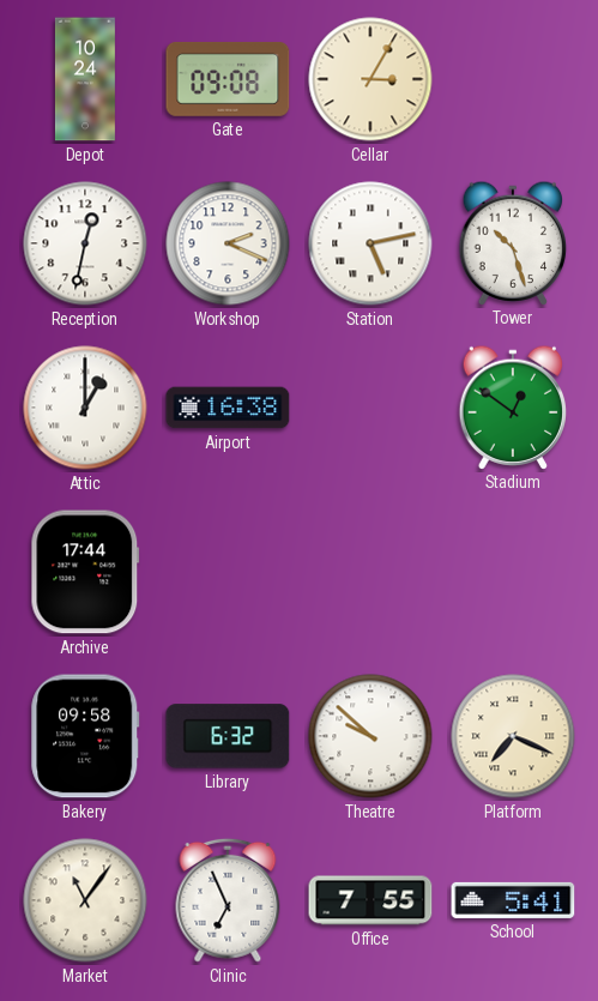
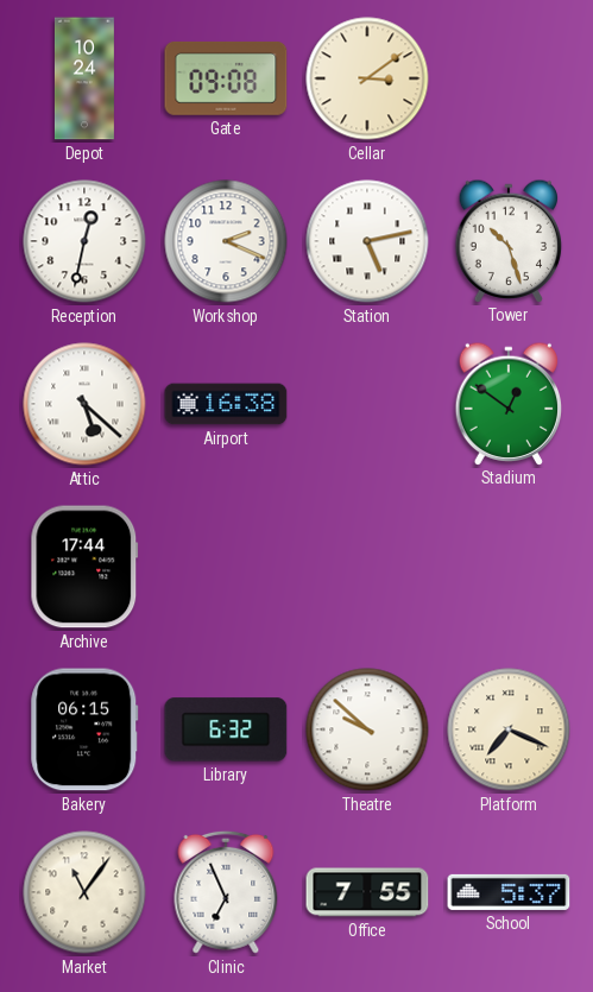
Cellar: 3:05 -> 3:09
Attic: 1:00 -> 5:22
Bakery: 09:58 -> 06:15
School: 5:41 -> 5:37
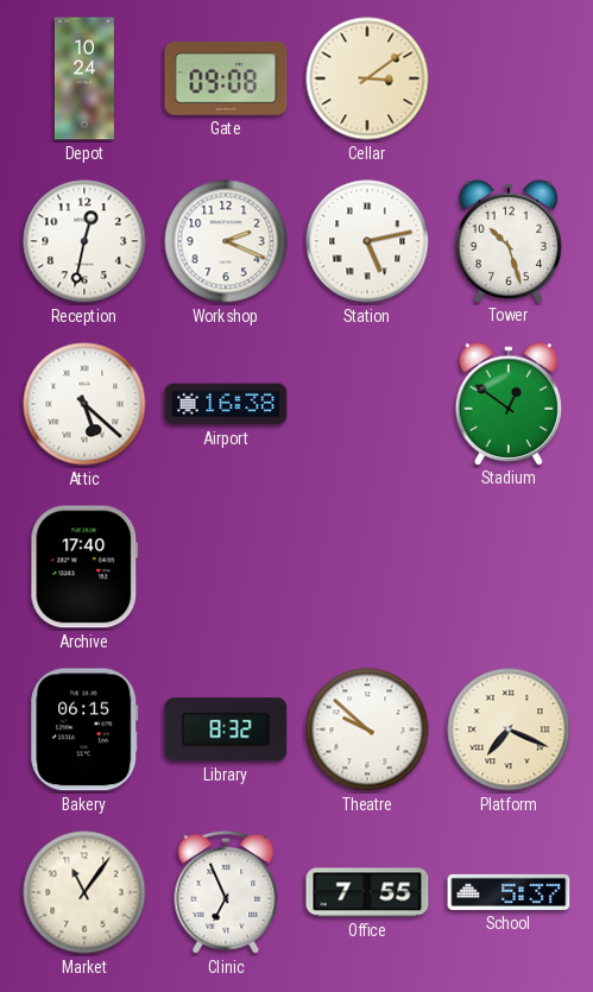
Archive: 17:44 -> 17:40
Library: 6:32 -> 8:32
